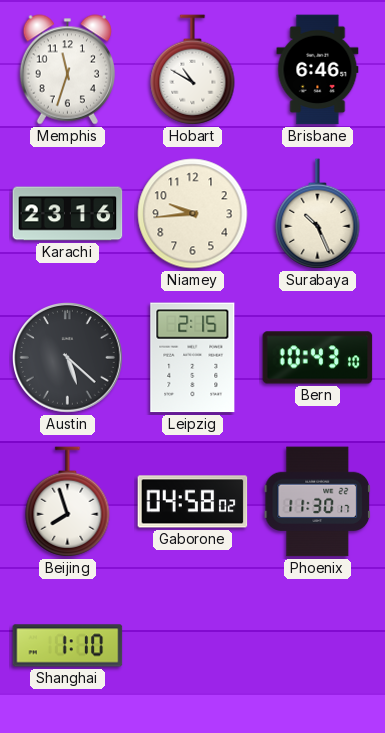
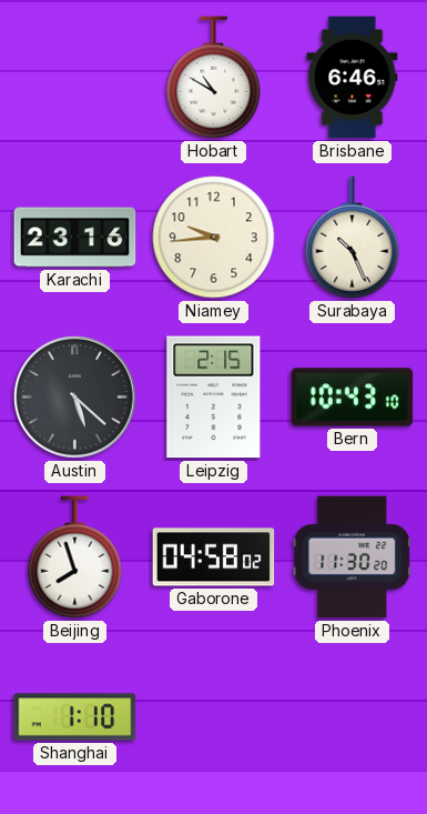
Memphis: 11:33 -> none
Phoenix: 11:30:17 -> 11:30:20
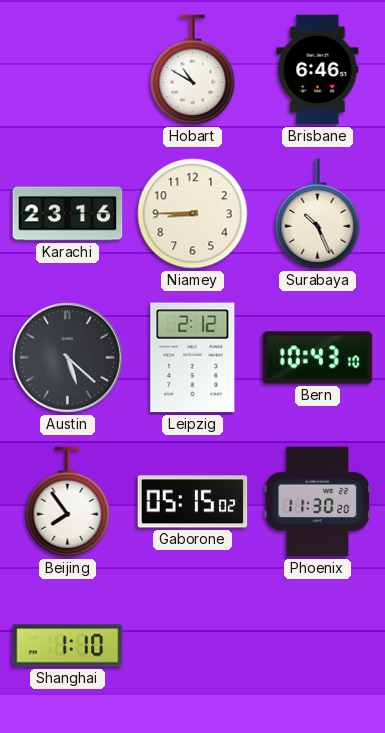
Niamey: 9:44 -> 8:45
Leipzig: 2:15 -> 2:12
Beijing: 7:57 -> 7:54
Gaborone: 04:58 -> 05:15
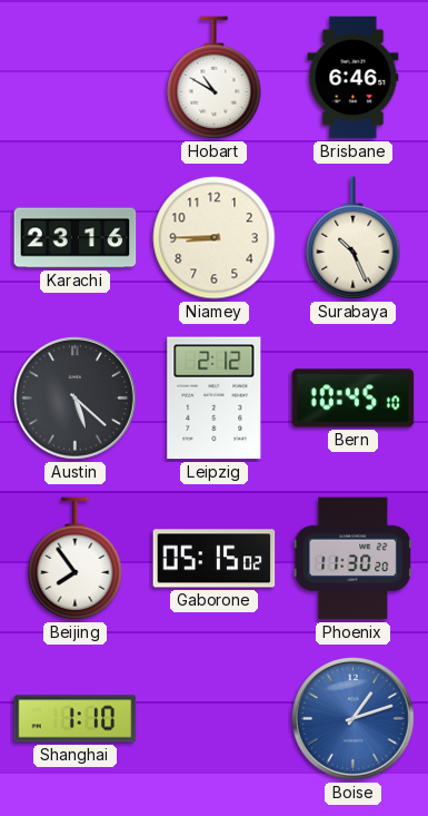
Bern: 10:43 -> 10:45
Boise: none -> 1:12
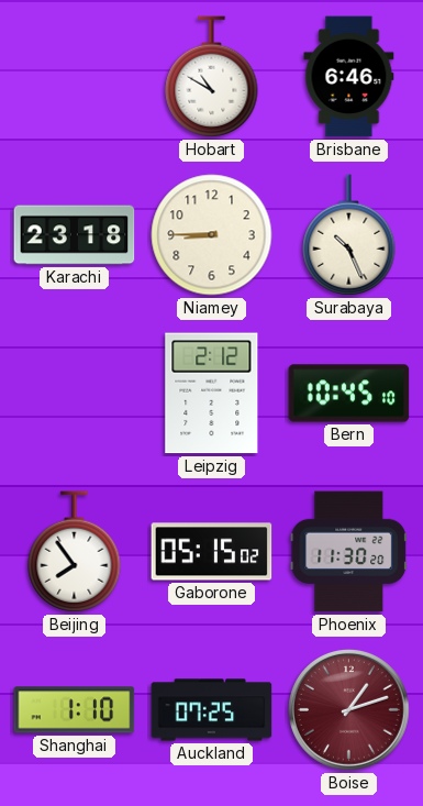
Karachi: 23:16 -> 23:18
Austin: 5:22 -> none
Auckland: none -> 07:25
Boise dial: blue -> burgundy
